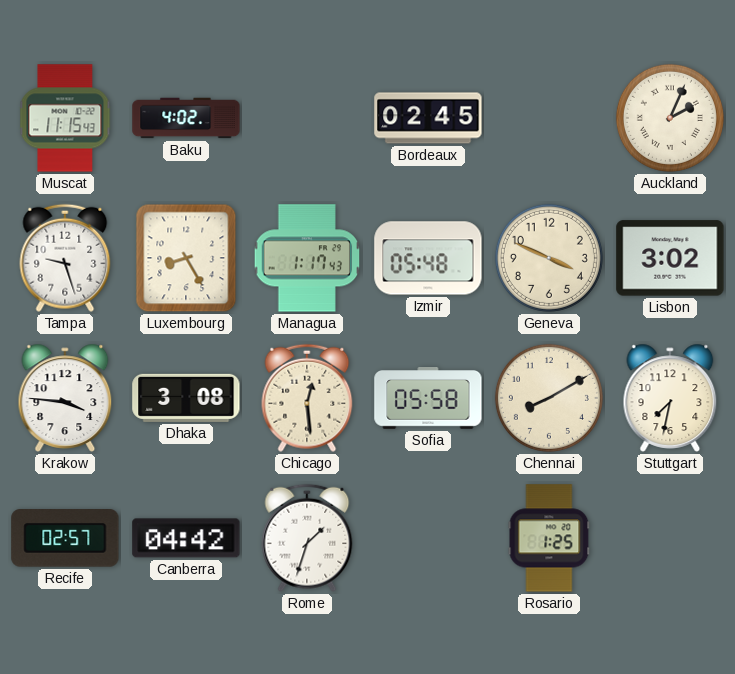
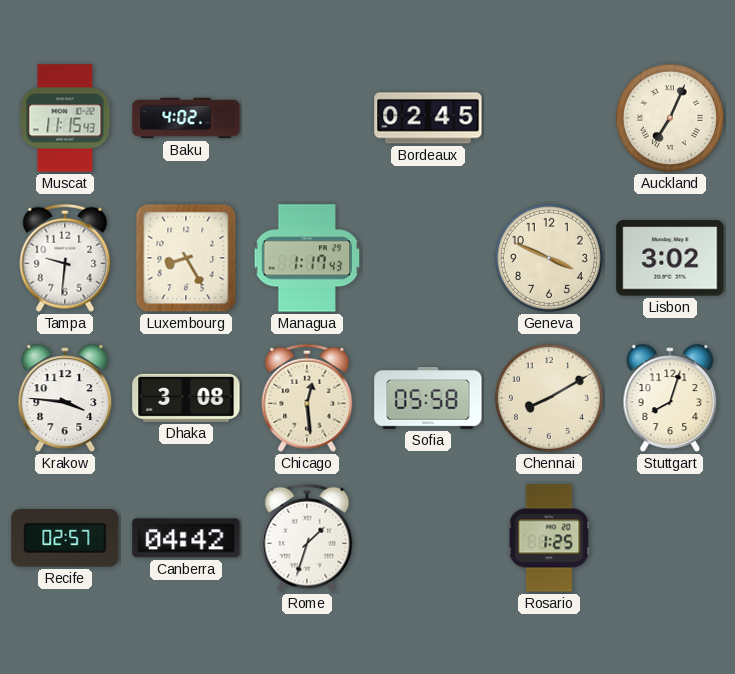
Auckland: 2:04 -> 7:04
Tampa: 9:27 -> 9:31
Izmir: 05:48 -> none
Stuttgart: 7:32 -> 8:03
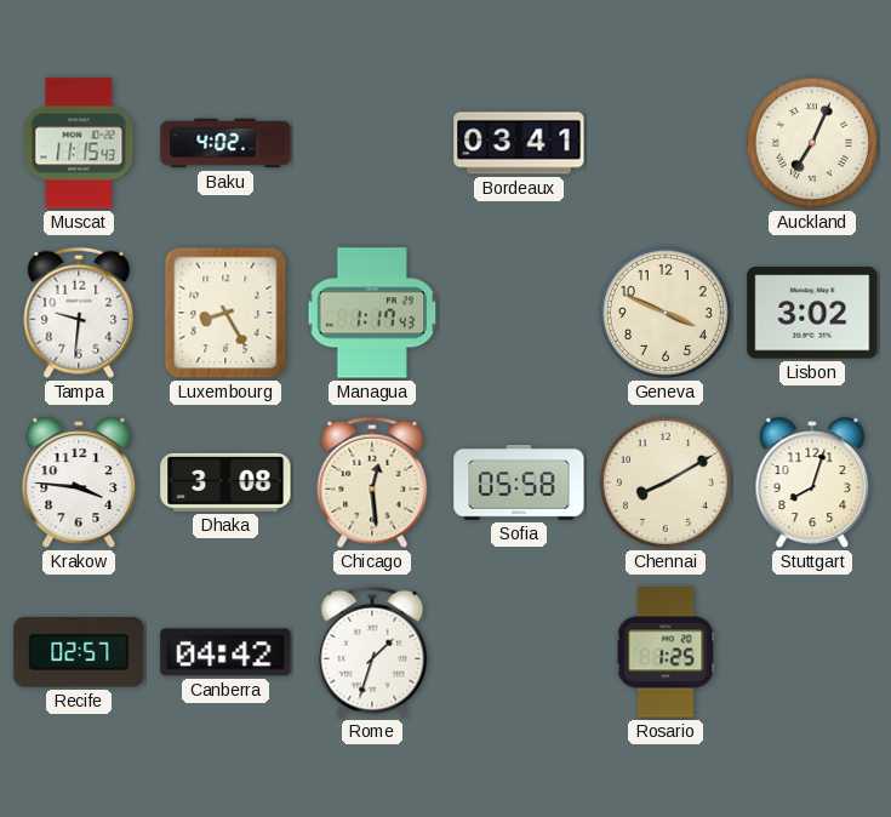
Bordeaux: 02:45 -> 03:41
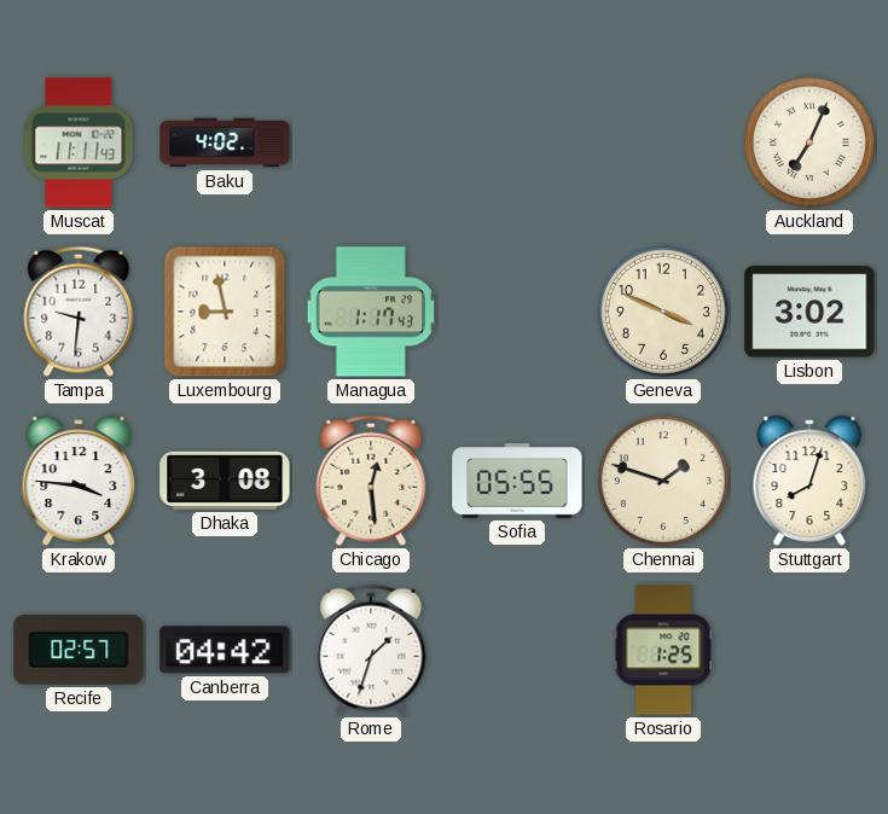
Muscat: 11:15 -> 11:11
Bordeaux: 03:41 -> none
Luxembourg: 8:25 -> 8:58
Sofia: 05:58 -> 05:55
Chennai: 8:10 -> 1:48
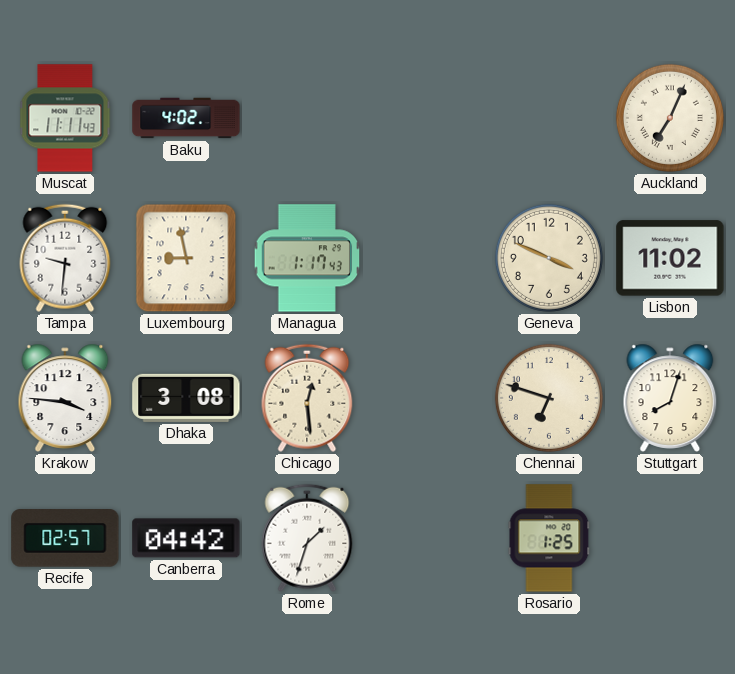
Lisbon: 3:02 -> 11:02
Sofia: 05:55 -> none
Chennai: 1:48 -> 6:48
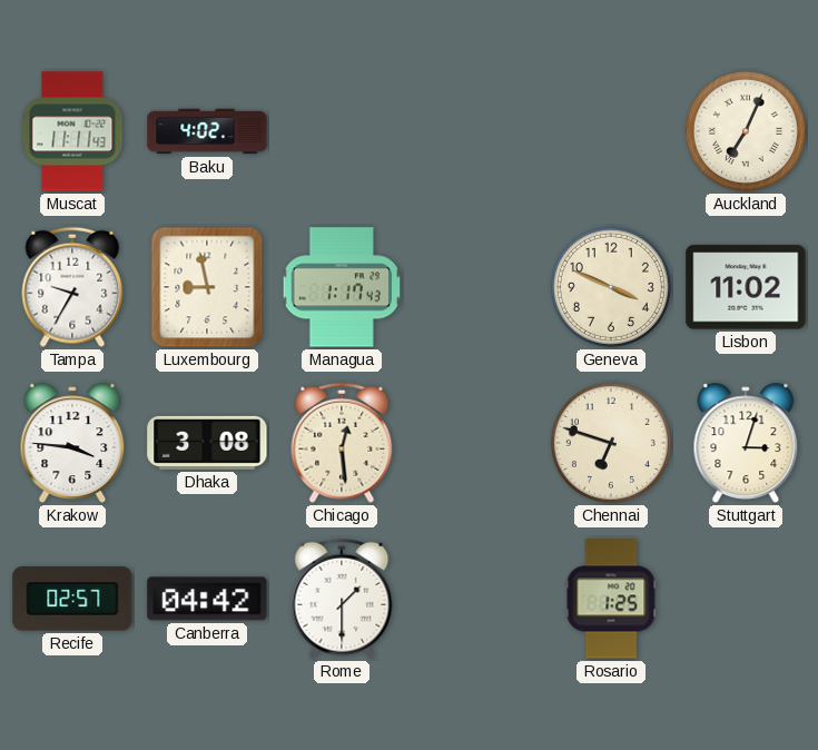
Tampa: 9:31 -> 9:35
Stuttgart: 8:03 -> 3:03
Rome: 1:33 -> 1:30
